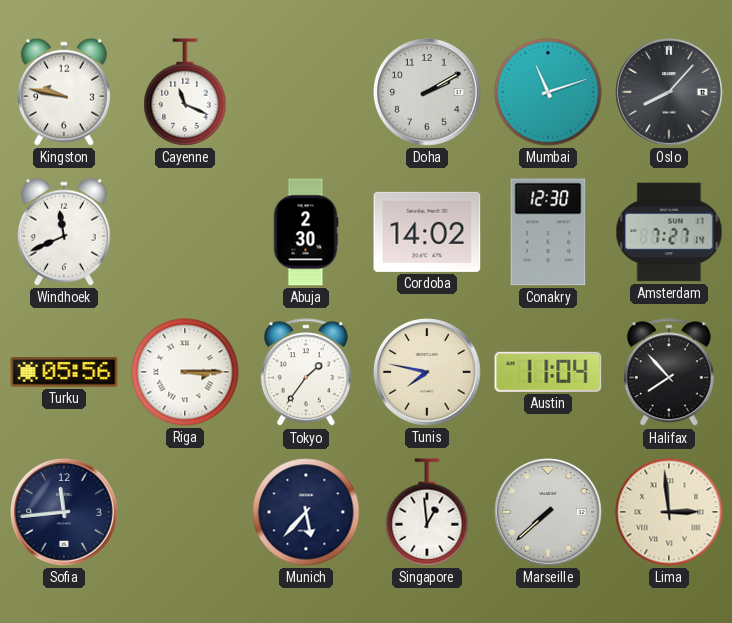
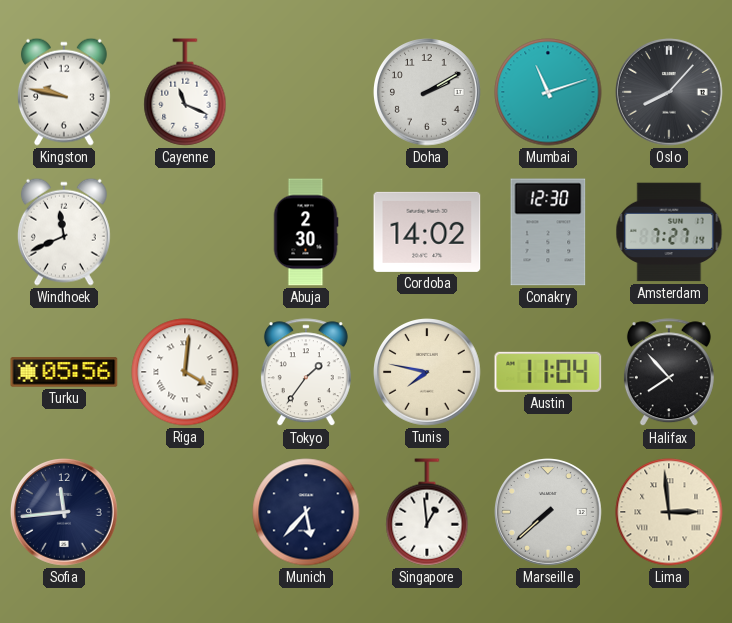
Riga: 3:15 -> 4:01
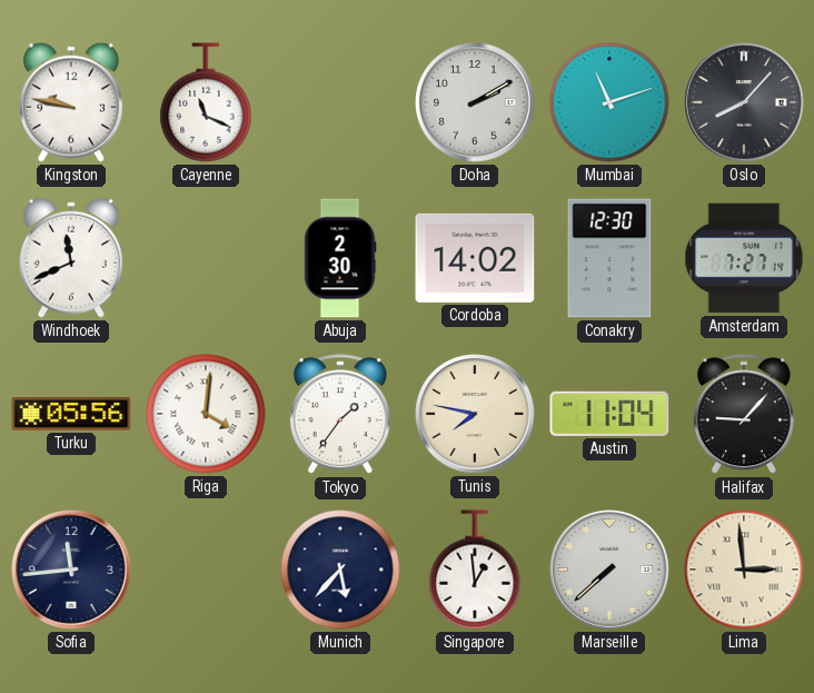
Halifax: 7:53 -> 9:07
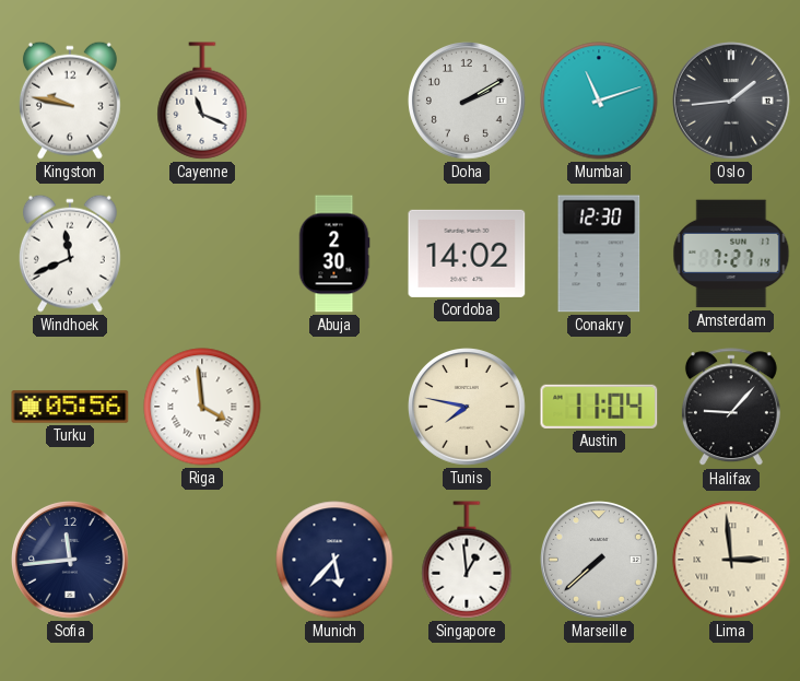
Oslo: 8:07 -> 1:44
Riga: 4:01 -> 3:59
Tokyo: 1:36 -> none
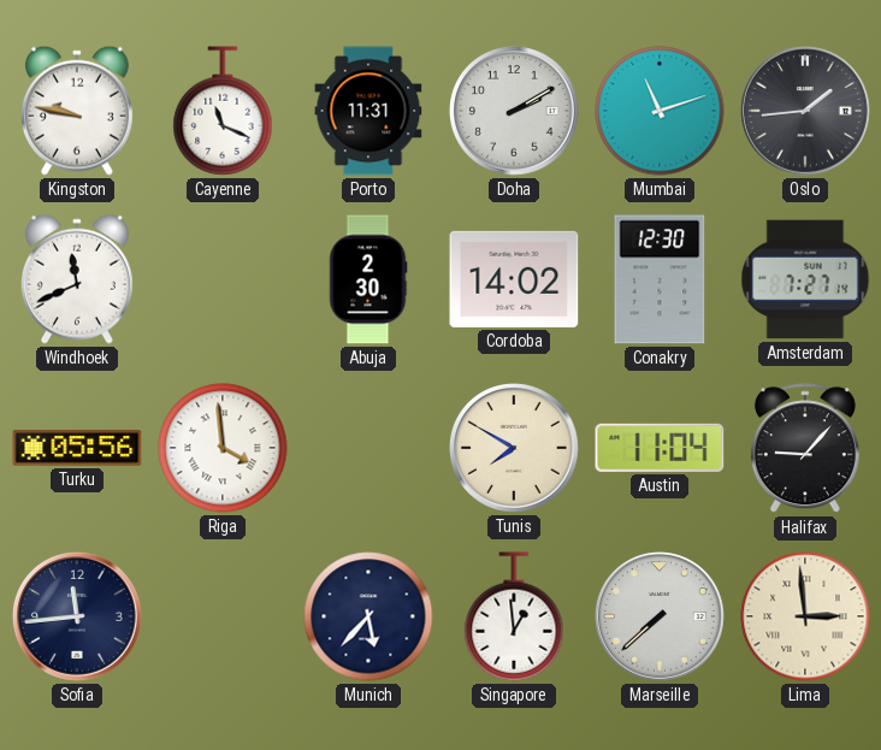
Porto: none -> 11:31
Tunis: 7:47 -> 7:50
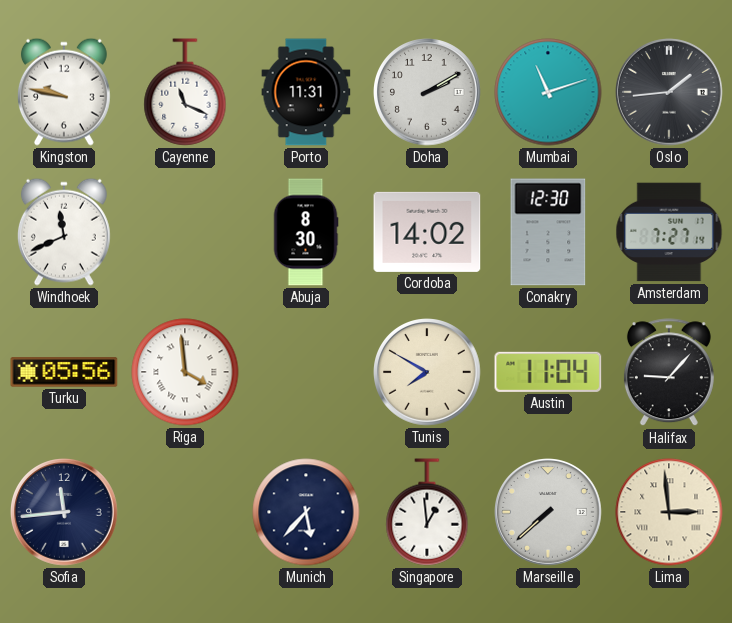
Abuja: 2:30 -> 8:30
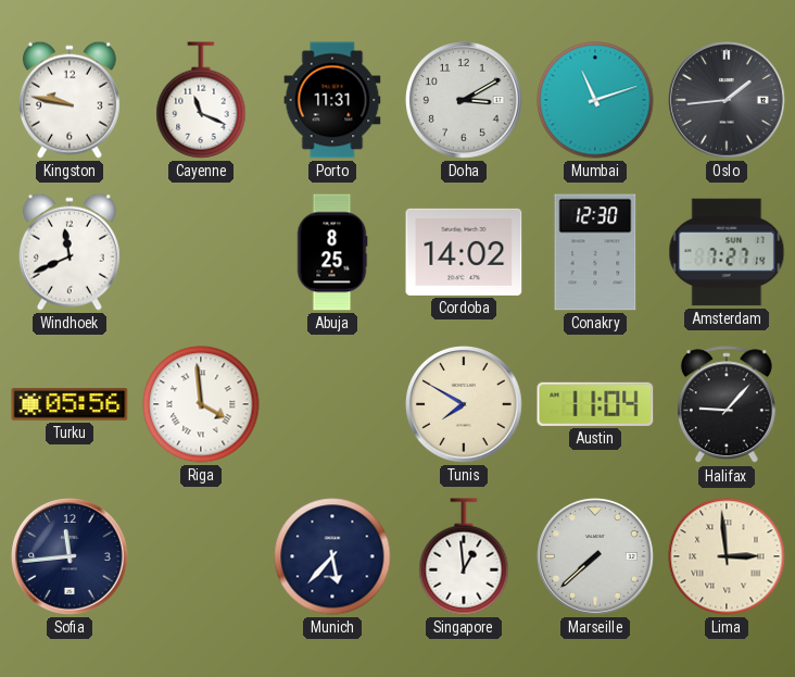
Doha: 2:10 -> 3:10
Abuja: 8:30 -> 8:25
